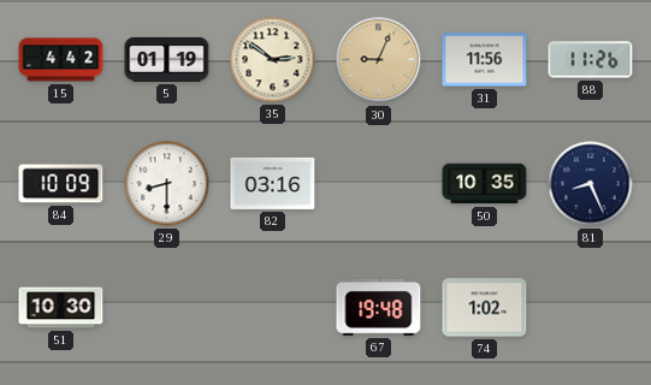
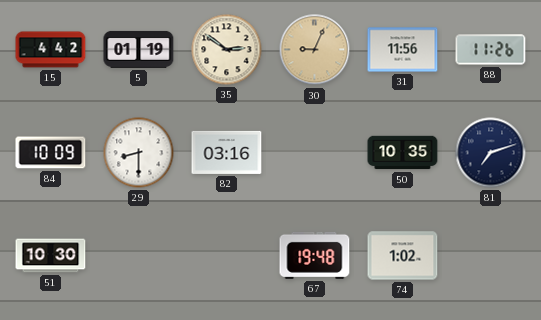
81: 8:26 -> 7:12
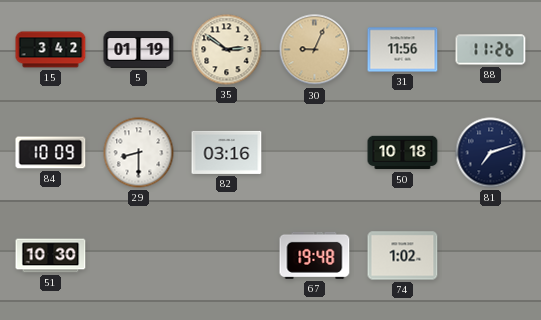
15: 4:42 -> 3:42
50: 10:35 -> 10:18
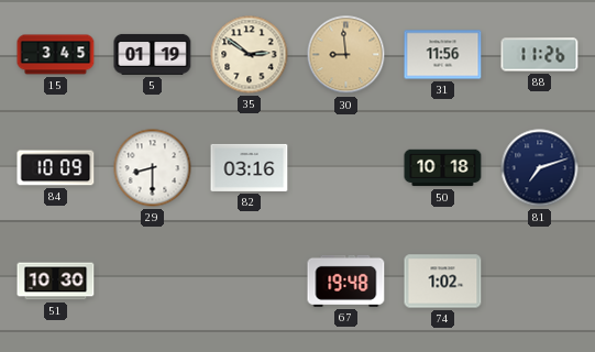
15: 3:42 -> 3:45
30: 9:04 -> 8:59
